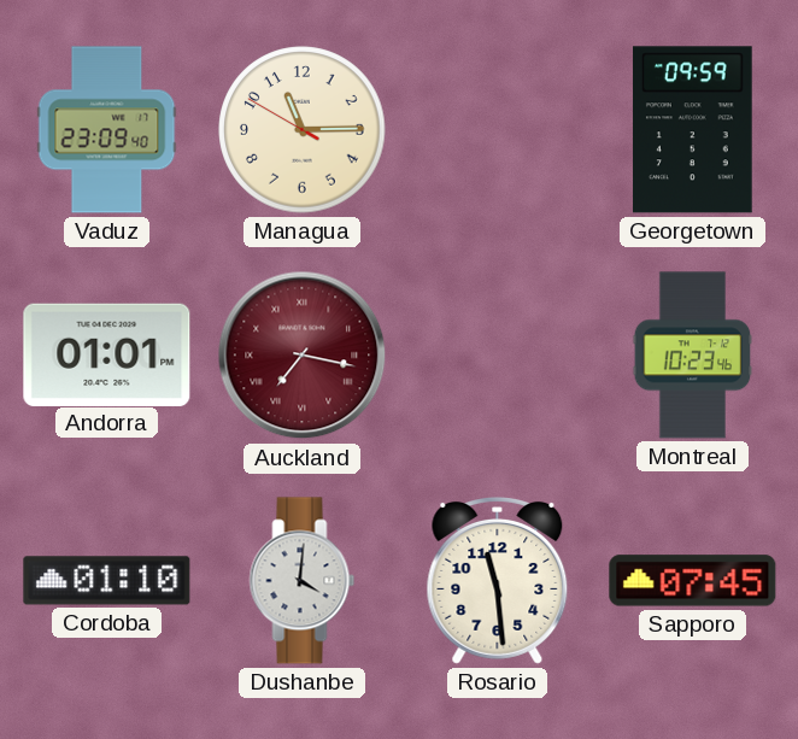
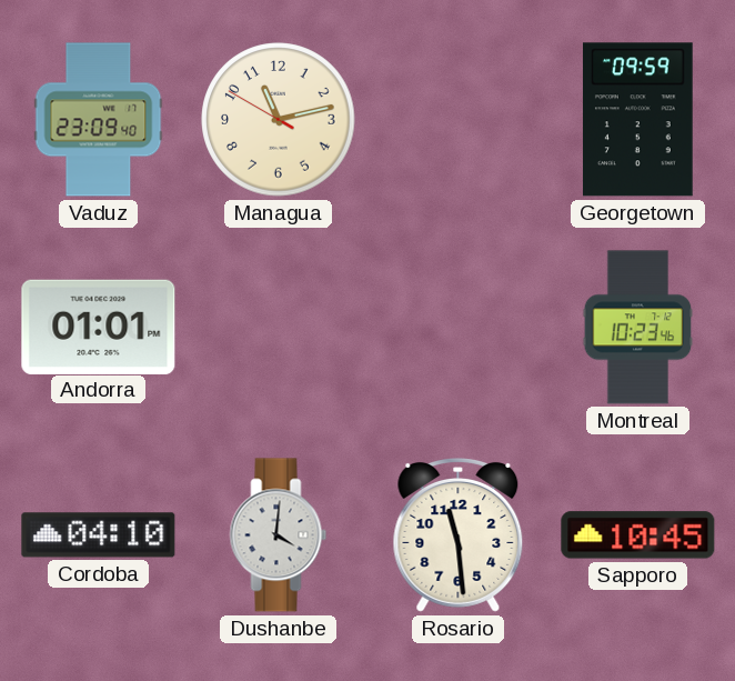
Managua: 11:14 -> 11:12
Auckland: 7:17 -> none
Cordoba: 01:10 -> 04:10
Sapporo: 07:45 -> 10:45
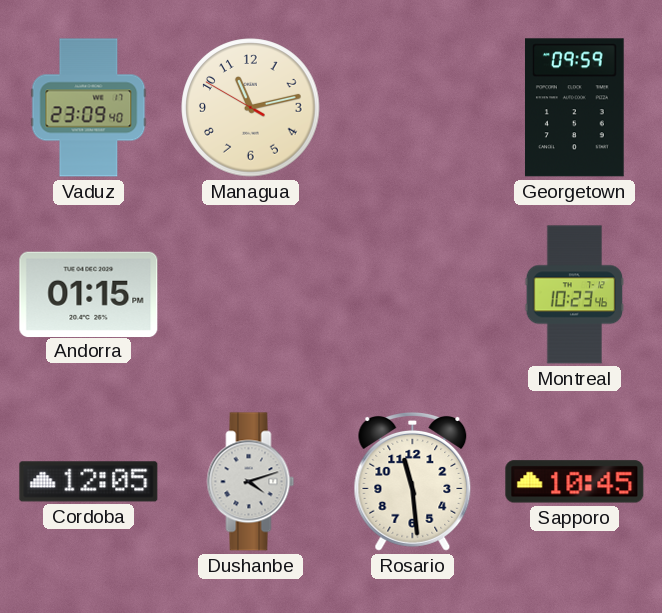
Andorra: 01:01 -> 01:15
Cordoba: 04:10 -> 12:05
Dushanbe: 4:01 -> 4:12
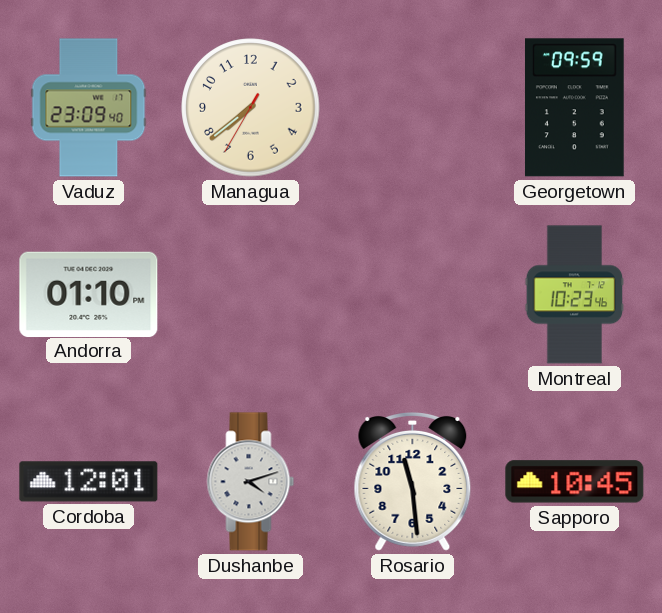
Managua: 11:12 -> 7:38
Andorra: 01:15 -> 01:10
Cordoba: 12:05 -> 12:01
